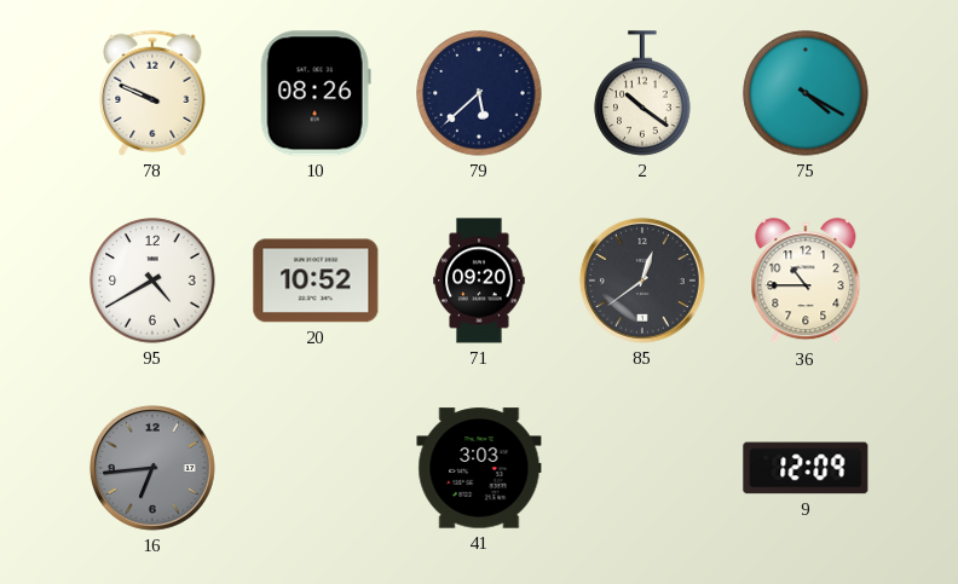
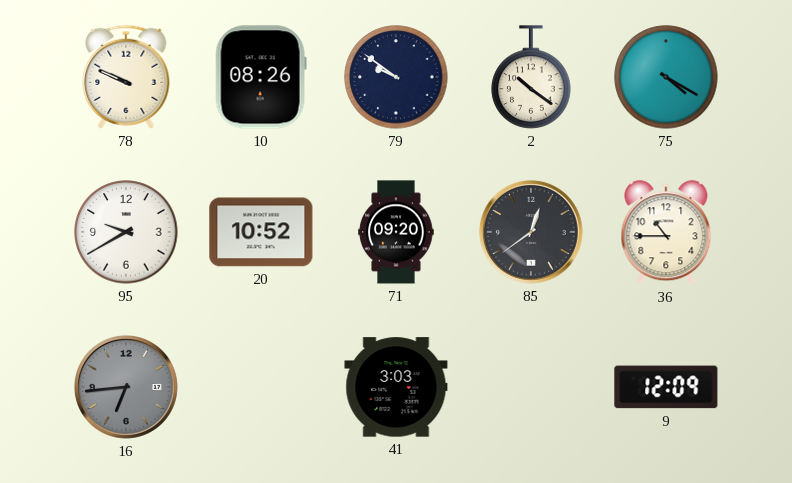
79: 5:38 -> 9:51
95: 4:40 -> 9:40
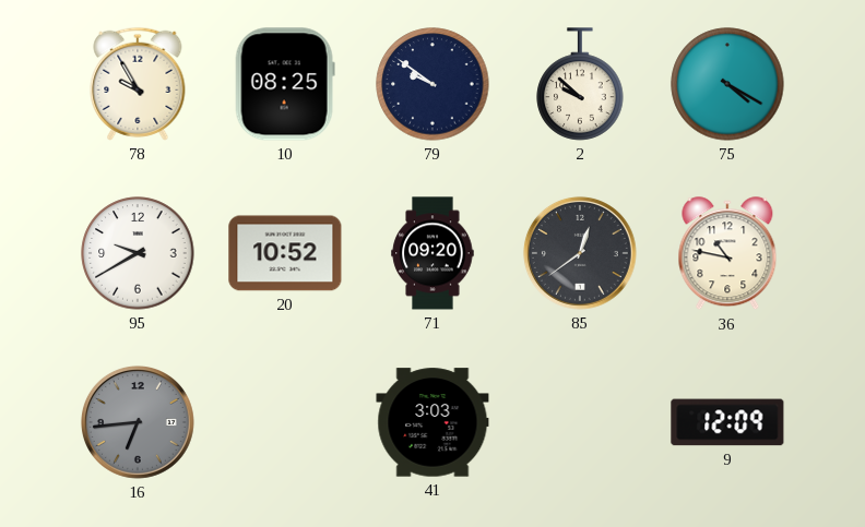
78: 9:49 -> 9:55
10: 08:26 -> 08:25
2: 10:21 -> 9:52
36: 10:45 -> 10:47
